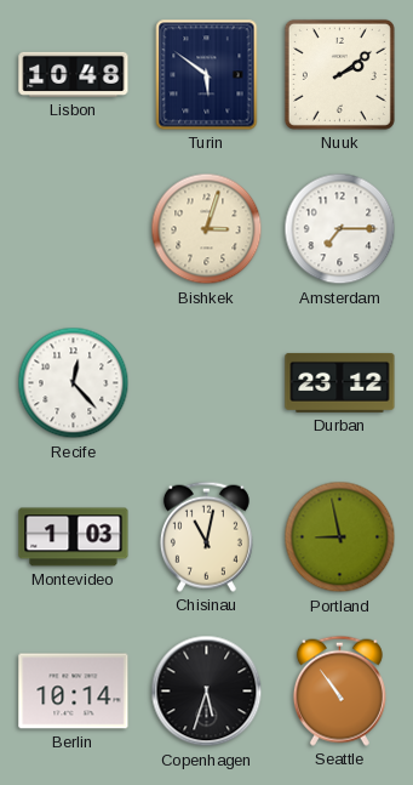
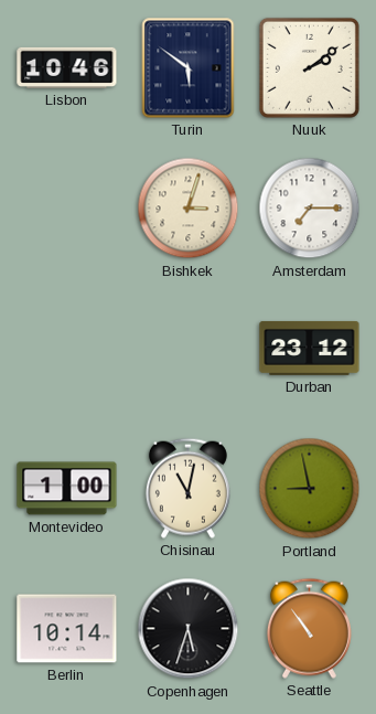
Lisbon: 10:48 -> 10:46
Recife: 12:23 -> none
Montevideo: 1:03 -> 1:00
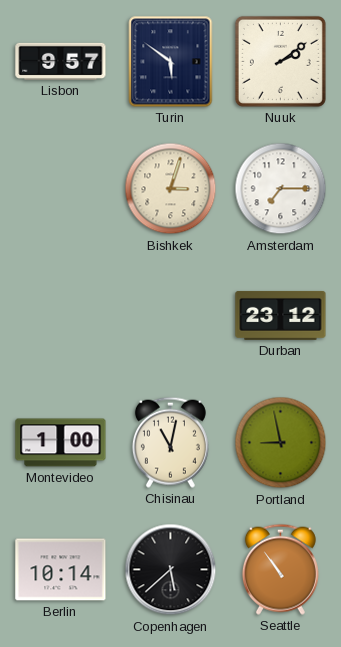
Lisbon: 10:46 -> 9:57
Copenhagen: 5:33 -> 5:38
